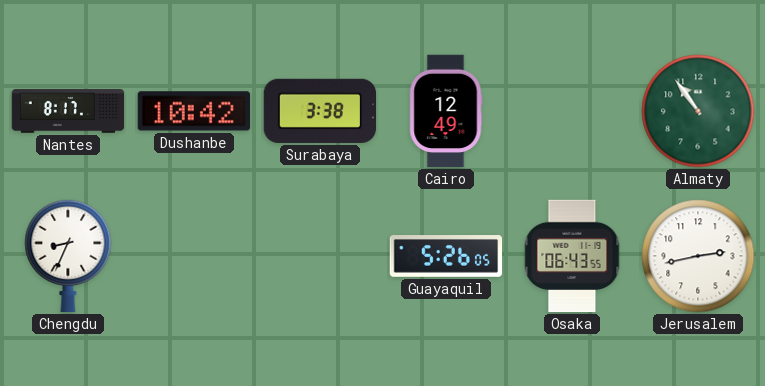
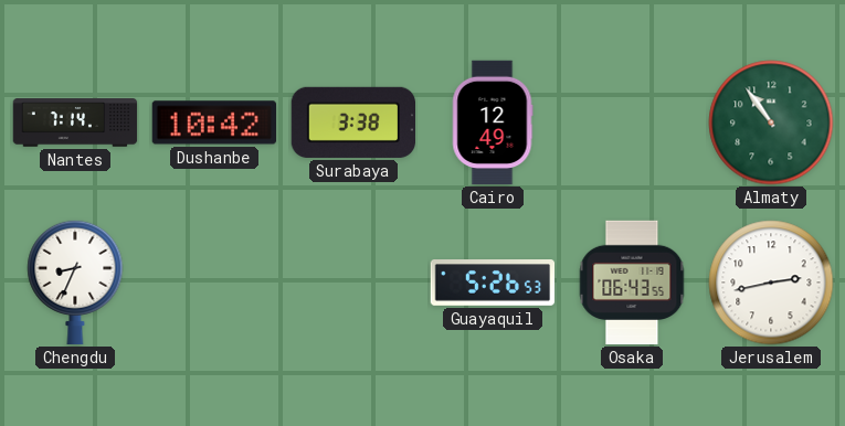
Nantes: 8:17 -> 7:14
Guayaquil: 5:26:05 -> 5:26:53
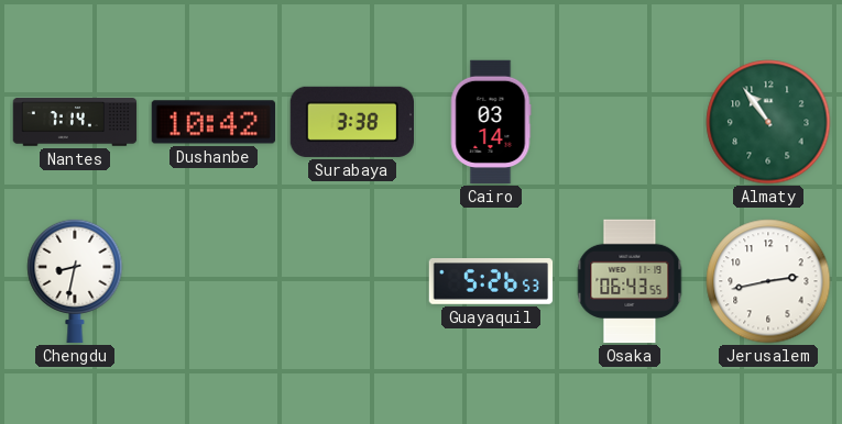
Cairo: 12:49 -> 03:14
Chengdu: 8:34 -> 8:32
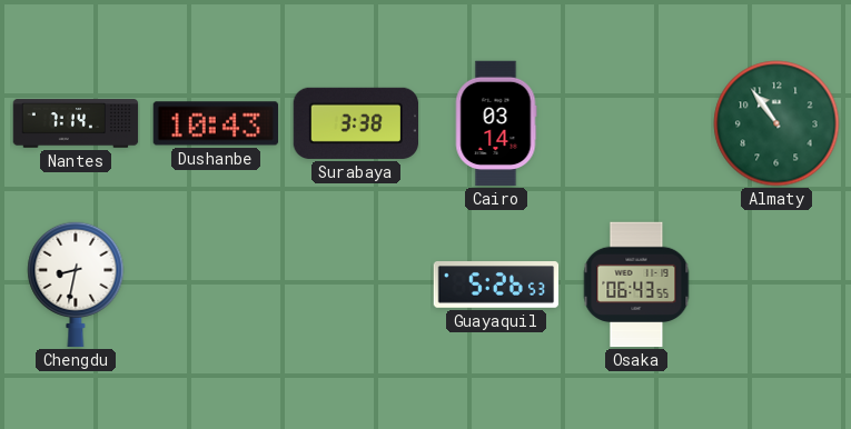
Dushanbe: 10:42 -> 10:43
Jerusalem: 2:43 -> none
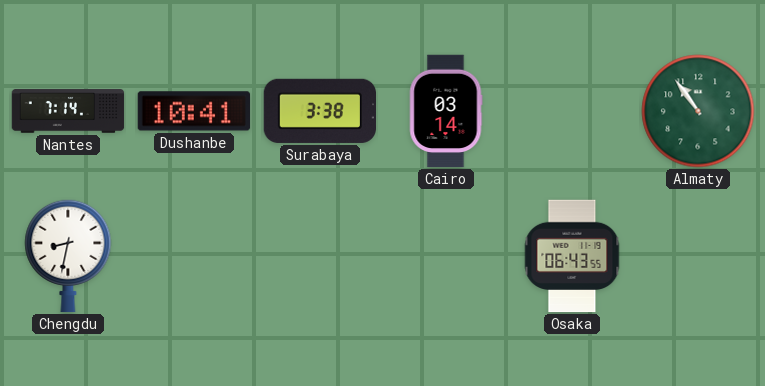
Dushanbe: 10:43 -> 10:41
Guayaquil: 5:26 -> none
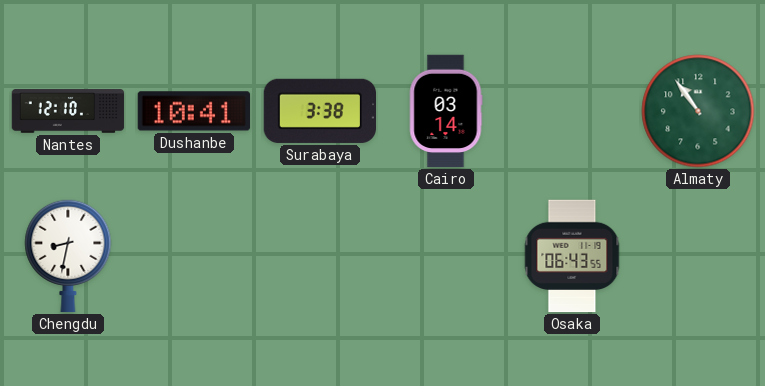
Nantes: 7:14 -> 12:10
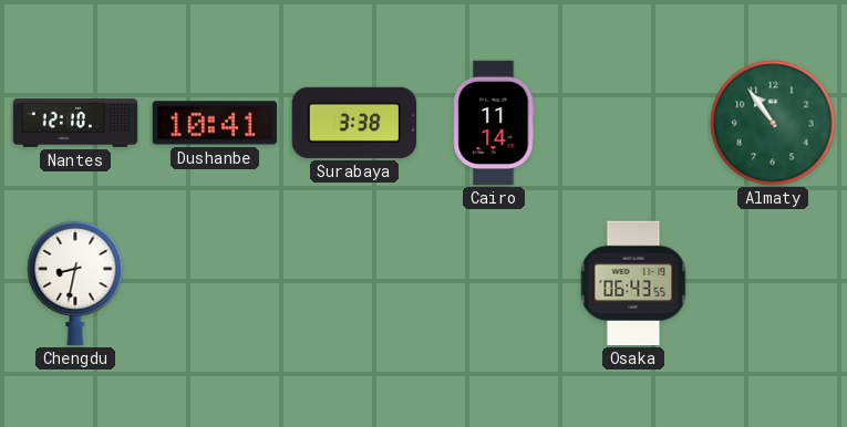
Cairo: 03:14 -> 11:14
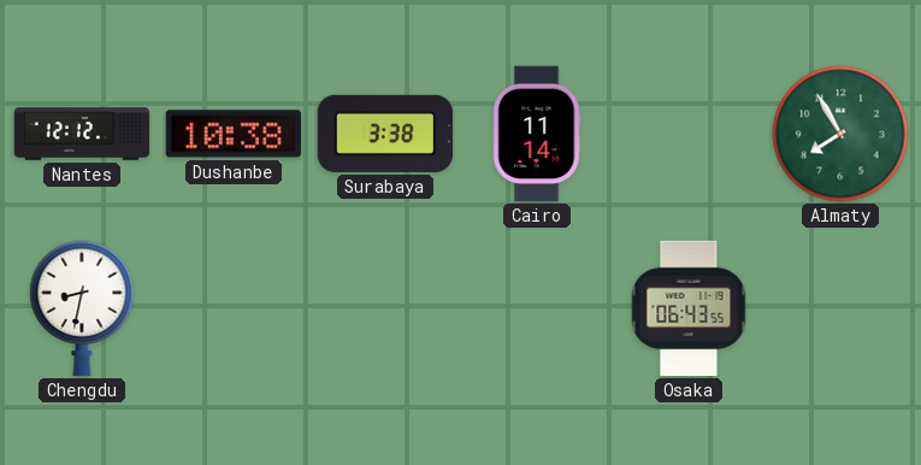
Nantes: 12:10 -> 12:12
Dushanbe: 10:41 -> 10:38
Almaty: 10:54 -> 7:55
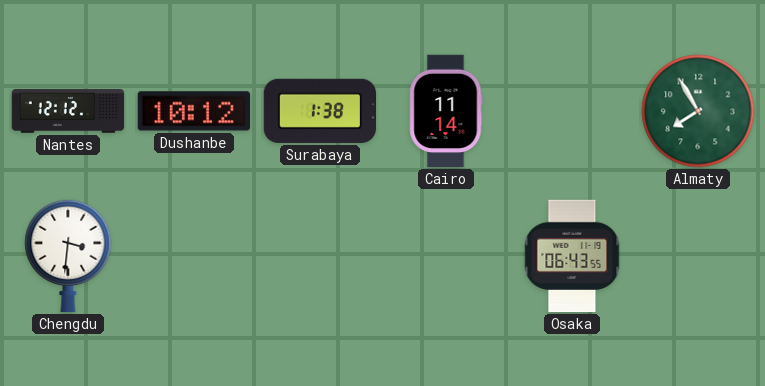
Dushanbe: 10:38 -> 10:12
Surabaya: 3:38 -> 1:38
Chengdu: 8:32 -> 3:31
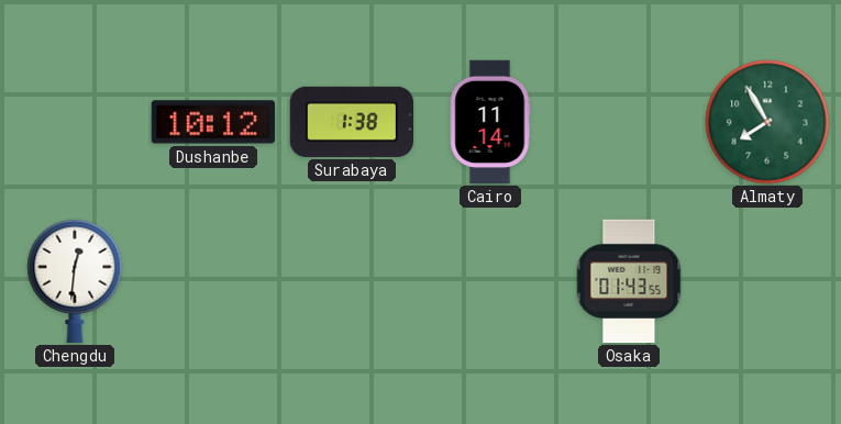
Nantes: 12:12 -> none
Chengdu: 3:31 -> 12:31
Osaka: 06:43 -> 01:43
